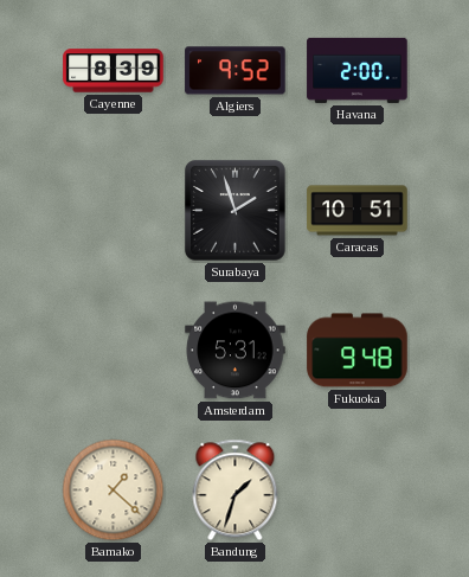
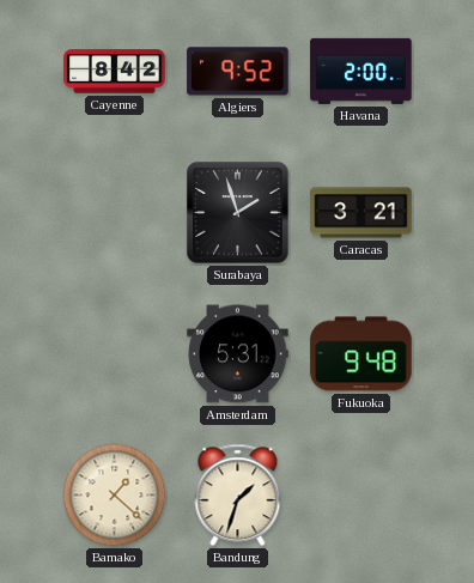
Cayenne: 8:39 -> 8:42
Caracas: 10:51 -> 3:21
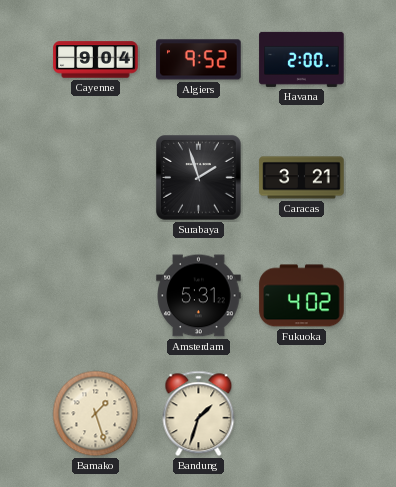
Cayenne: 8:42 -> 9:04
Fukuoka: 9:48 -> 4:02
Bamako: 1:22 -> 1:27
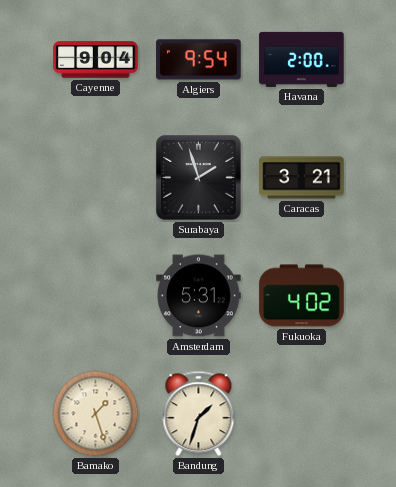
Algiers: 9:52 -> 9:54
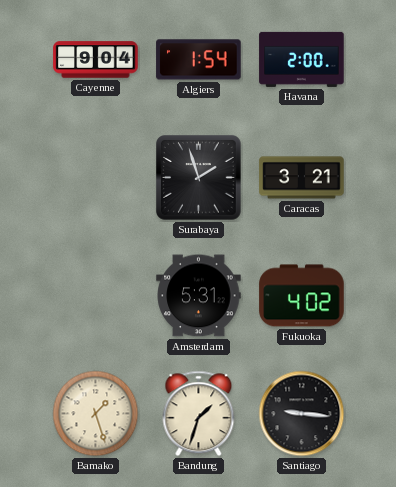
Algiers: 9:54 -> 1:54
Santiago: none -> 9:16
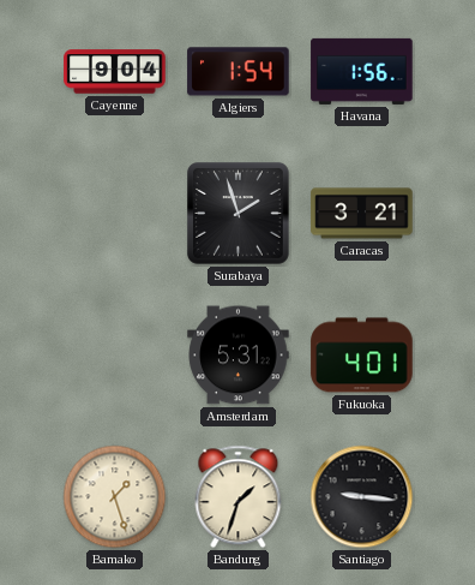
Havana: 2:00 -> 1:56
Fukuoka: 4:02 -> 4:01
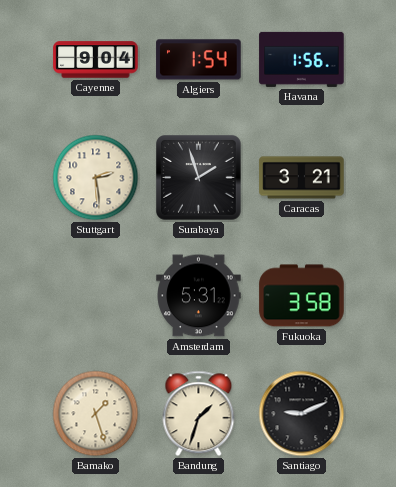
Stuttgart: none -> 2:29
Fukuoka: 4:01 -> 3:58
Santiago: 9:16 -> 9:11
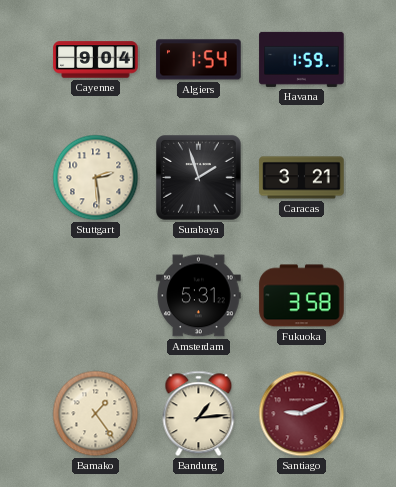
Havana: 1:56 -> 1:59
Bamako: 1:27 -> 1:24
Bandung: 1:33 -> 1:14
Santiago dial: black -> burgundy
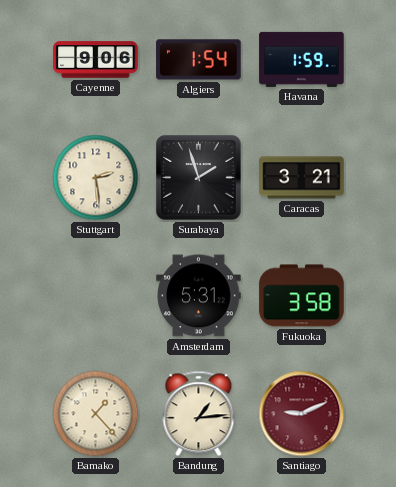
Cayenne: 9:04 -> 9:06
Bamako: 1:24 -> 1:23
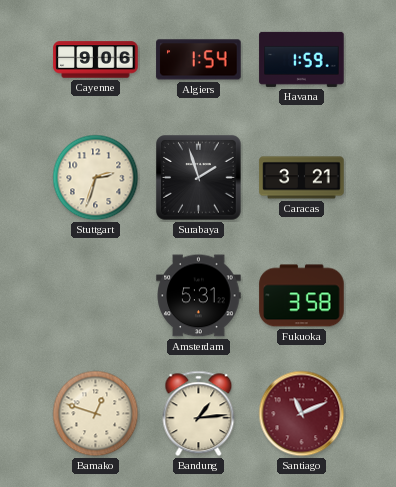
Stuttgart: 2:29 -> 2:33
Bamako: 1:23 -> 12:48
Santiago: 9:11 -> 11:11
